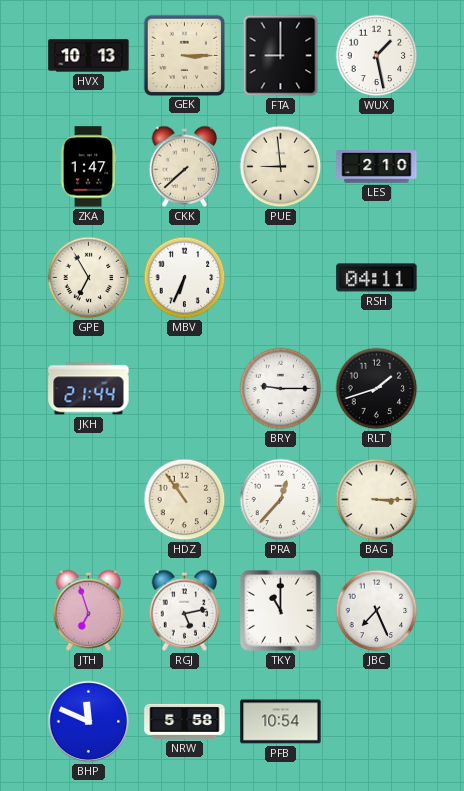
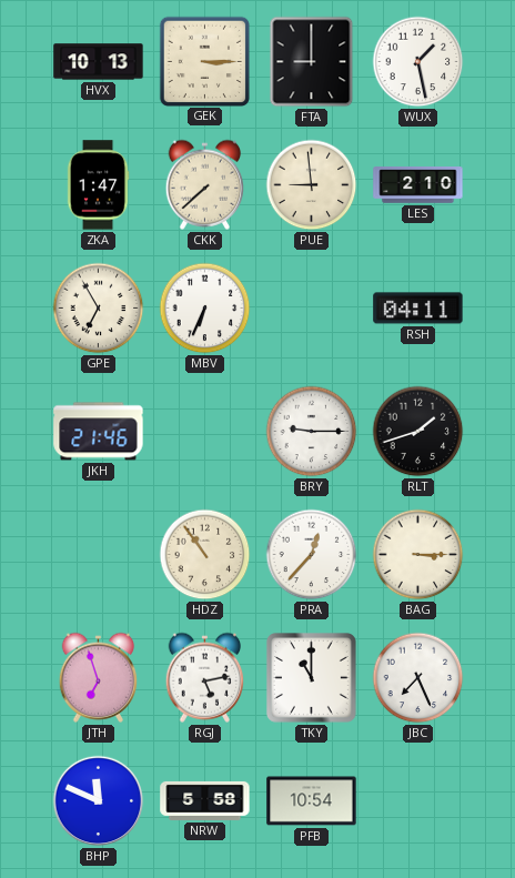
JKH: 21:44 -> 21:46
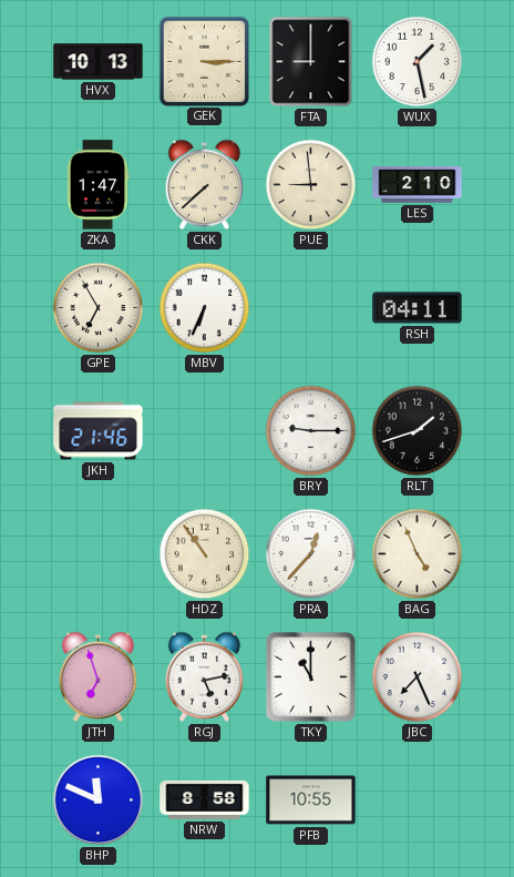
BAG: 3:15 -> 4:56
NRW: 5:58 -> 8:58
PFB: 10:54 -> 10:55
